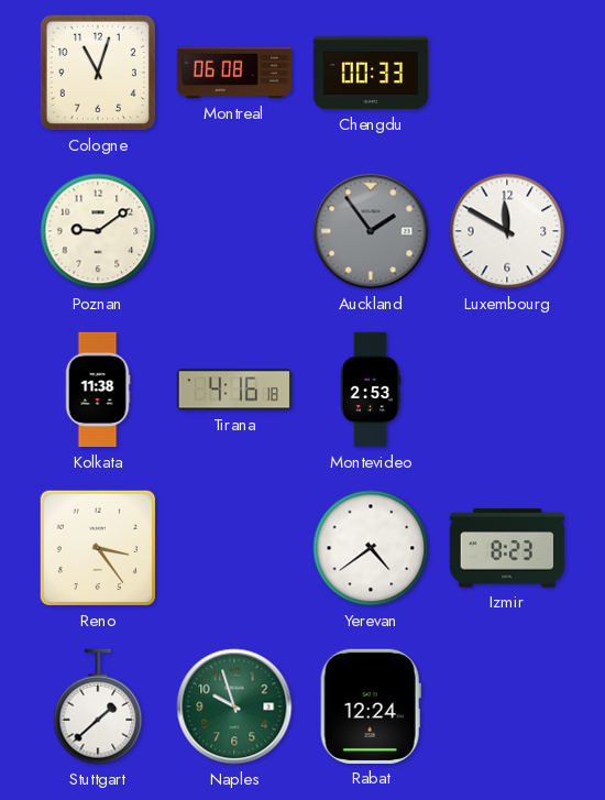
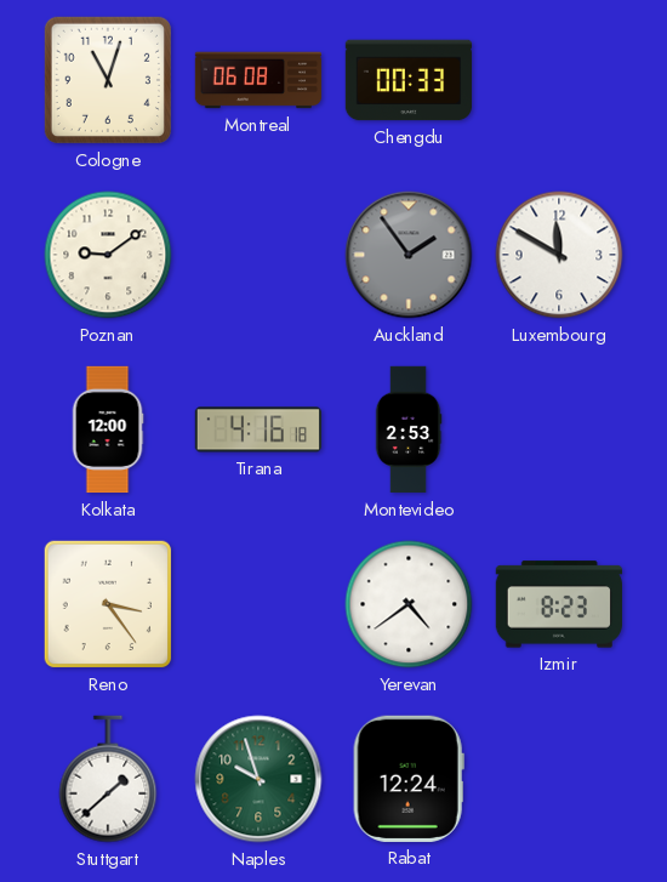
Kolkata: 11:38 -> 12:00
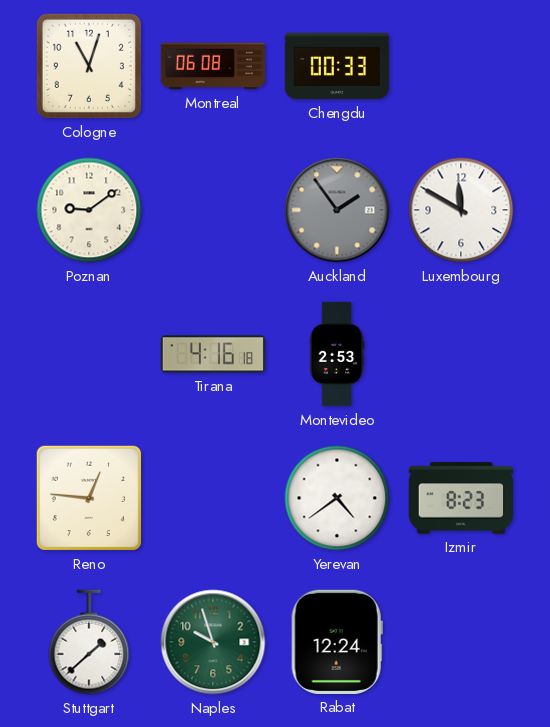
Kolkata: 12:00 -> none
Reno: 3:24 -> 12:46
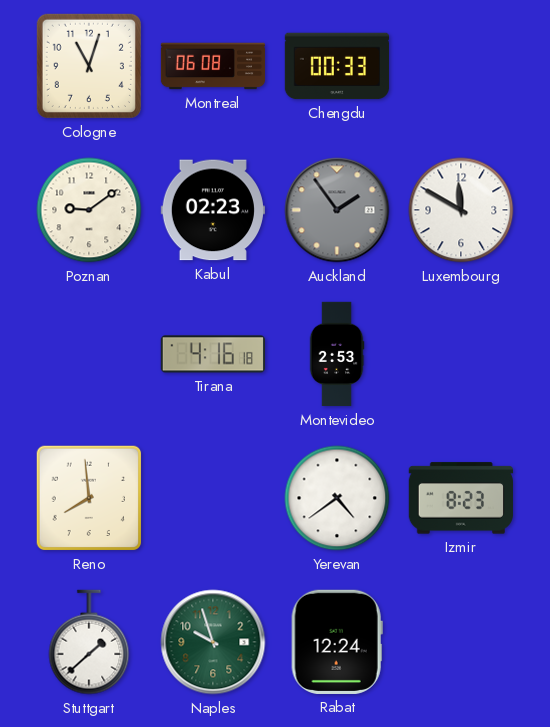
Kabul: none -> 02:23
Reno: 12:46 -> 7:59
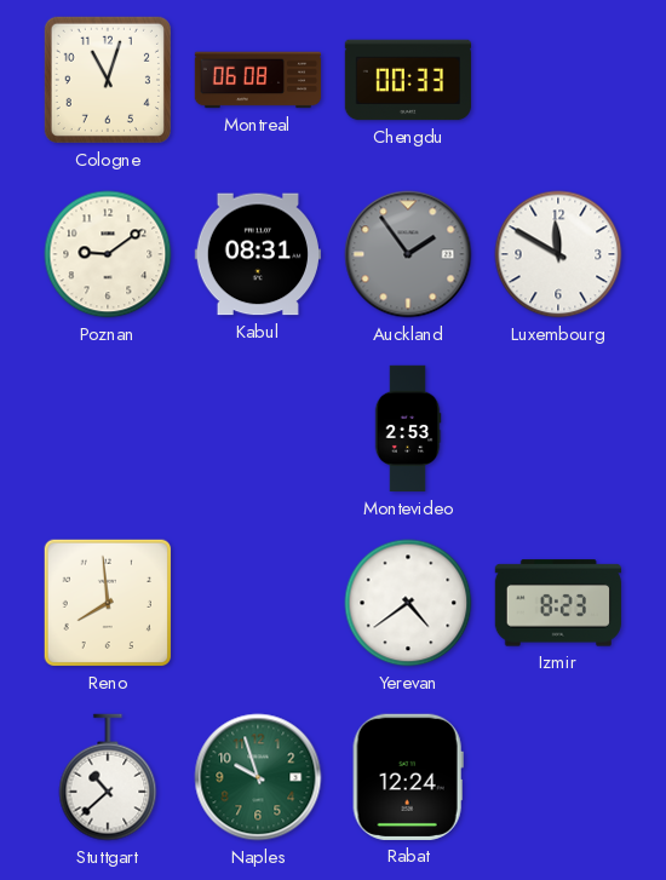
Kabul: 02:23 -> 08:31
Tirana: 4:16 -> none
Stuttgart: 1:38 -> 10:38
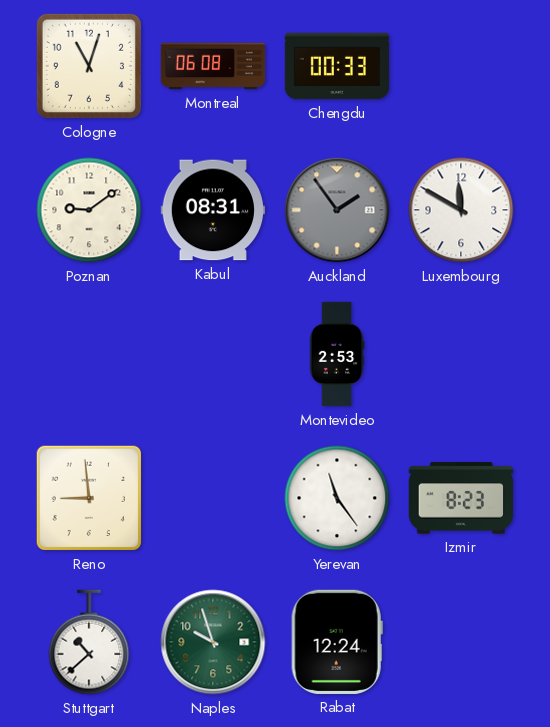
Reno: 7:59 -> 8:59
Yerevan: 4:39 -> 11:24
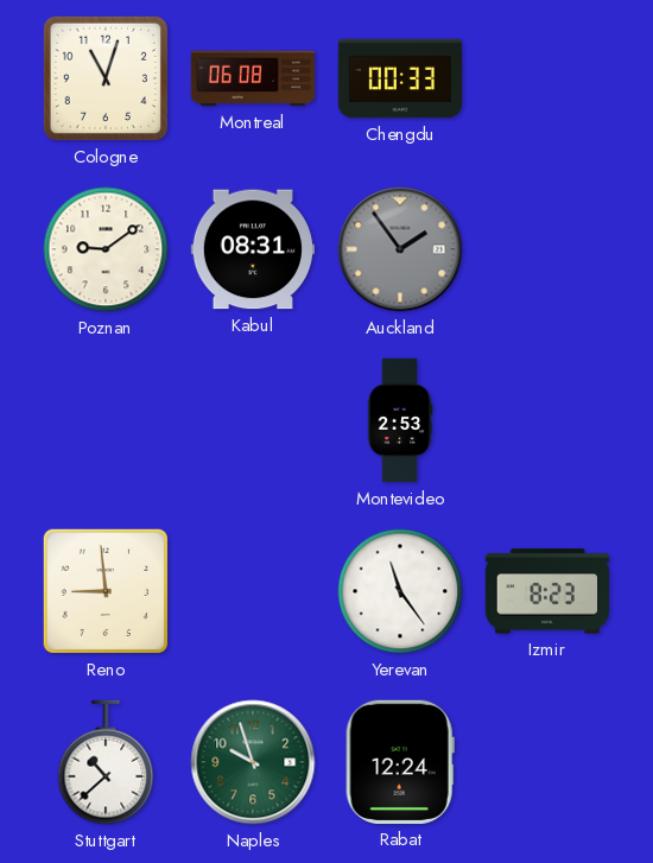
Luxembourg: 11:50 -> none
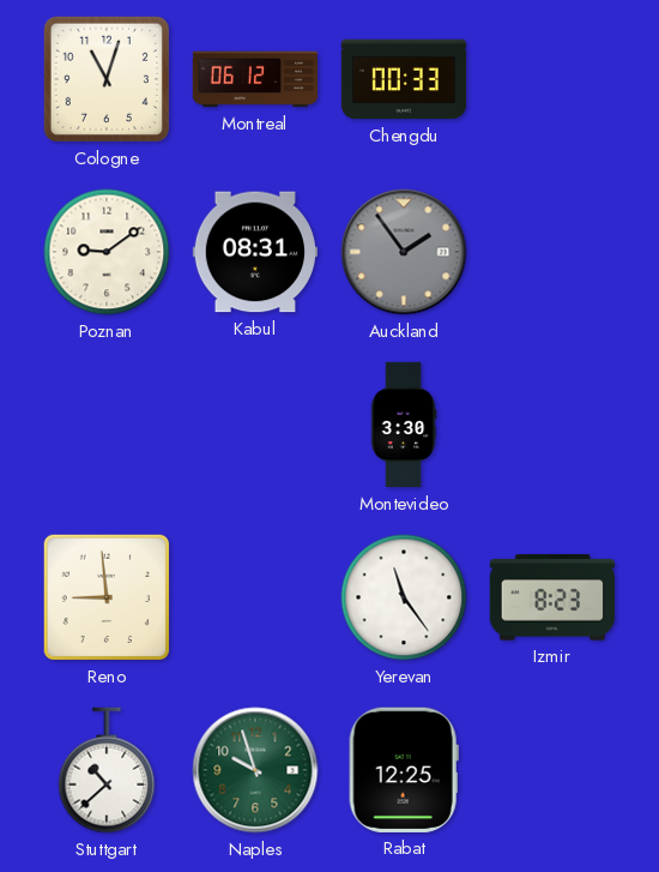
Montreal: 06:08 -> 06:12
Montevideo: 2:53 -> 3:30
Rabat: 12:24 -> 12:25
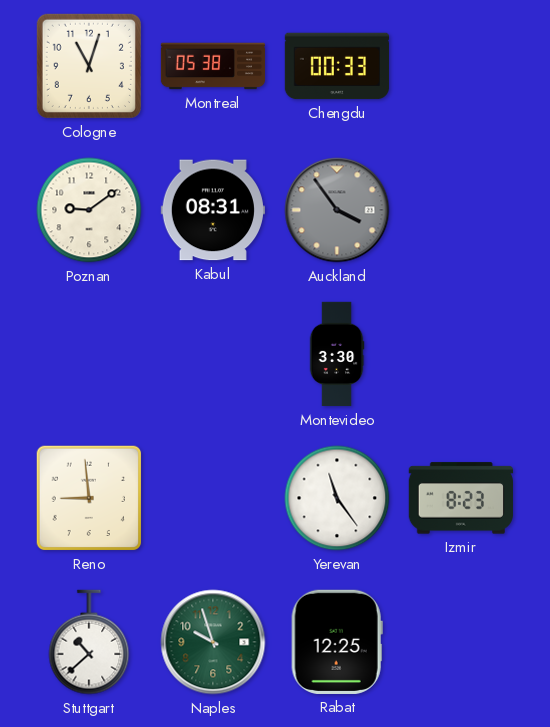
Montreal: 06:12 -> 05:38
Auckland: 1:54 -> 3:54
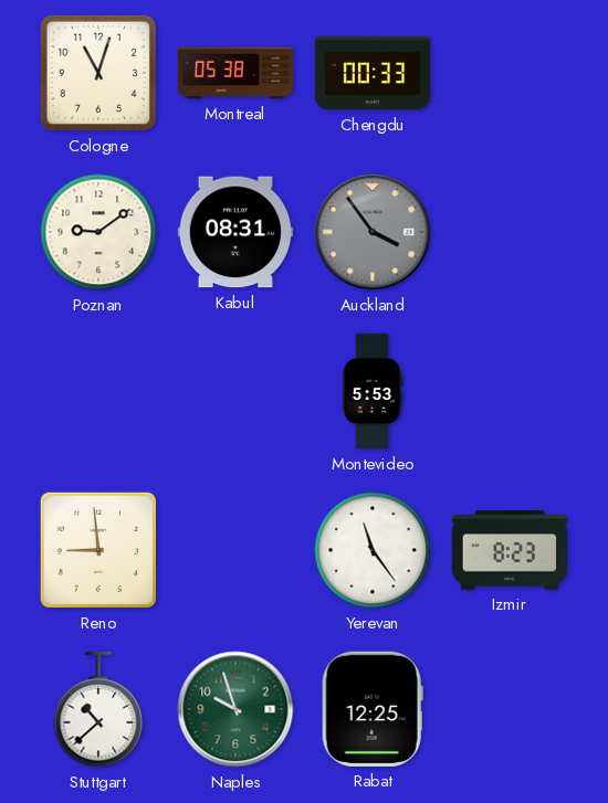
Montevideo: 3:30 -> 5:53
